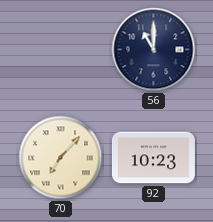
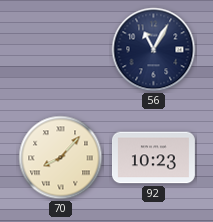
56: 11:00 -> 11:05
70: 7:07 -> 8:07
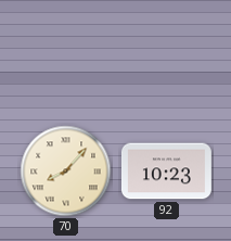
56: 11:05 -> none
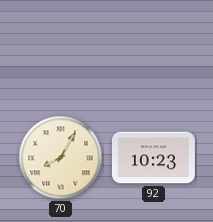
70: 8:07 -> 8:05
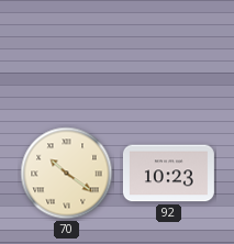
70: 8:05 -> 10:21
